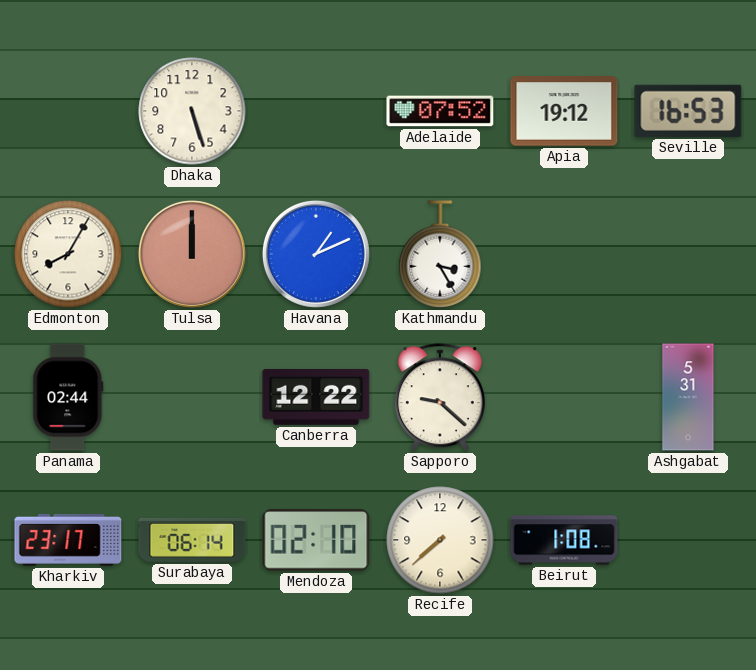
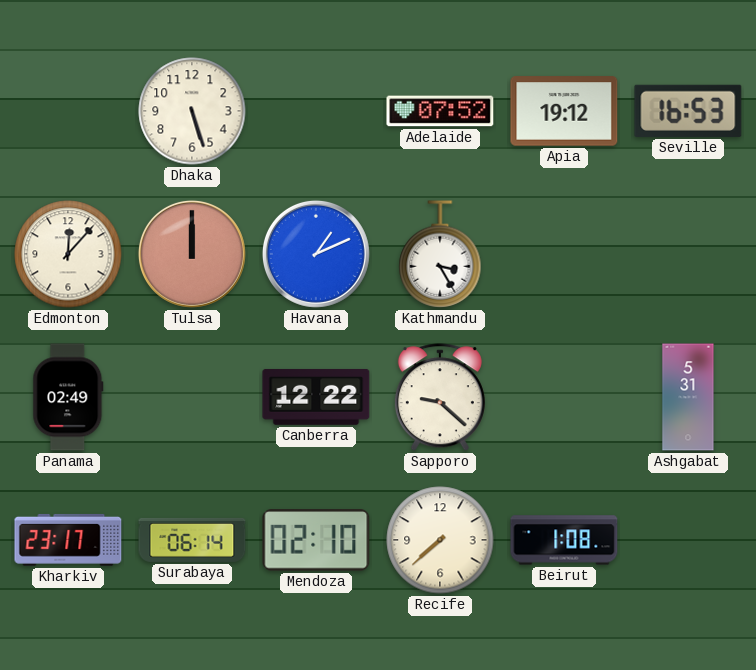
Edmonton: 8:05 -> 12:07
Panama: 02:44 -> 02:49
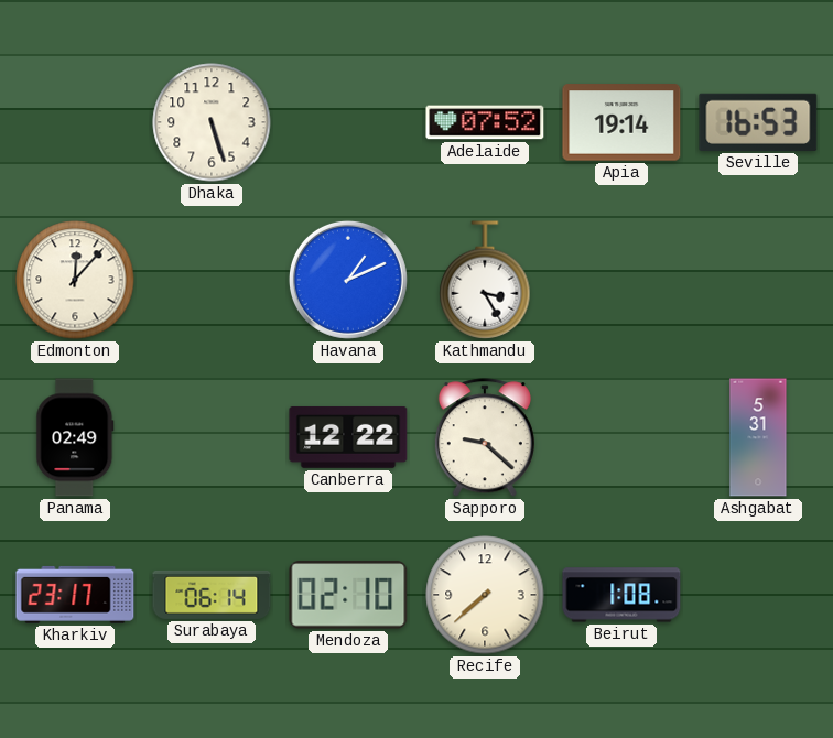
Apia: 19:12 -> 19:14
Tulsa: 12:00 -> none
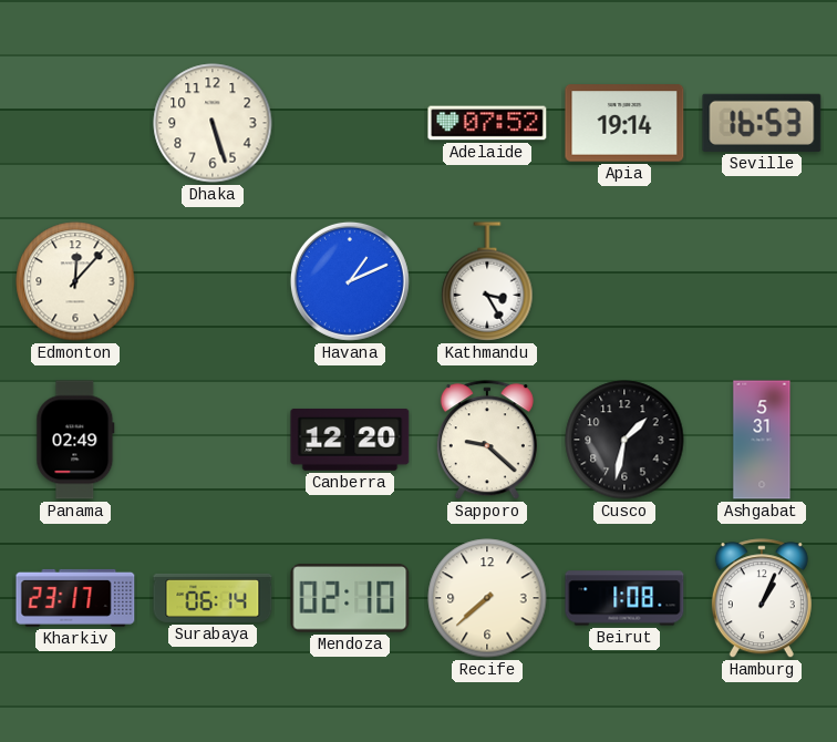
Canberra: 12:22 -> 12:20
Cusco: none -> 1:32
Hamburg: none -> 1:04
